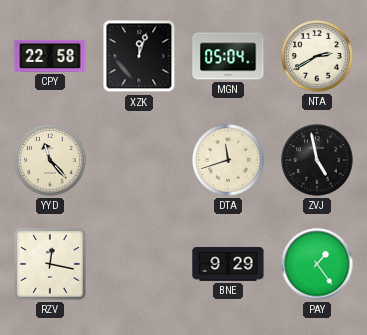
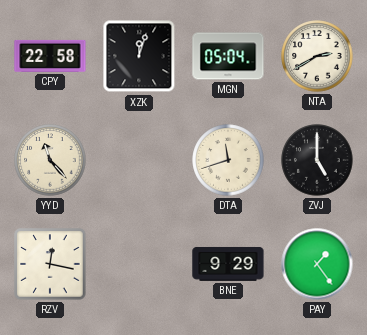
ZVJ: 4:58 -> 5:00
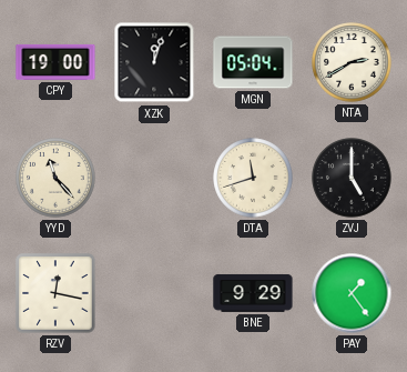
CPY: 22:58 -> 19:00
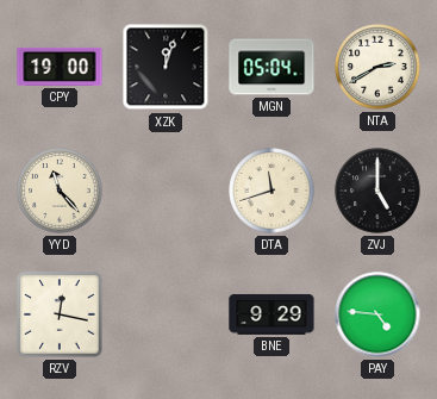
PAY: 1:24 -> 4:46
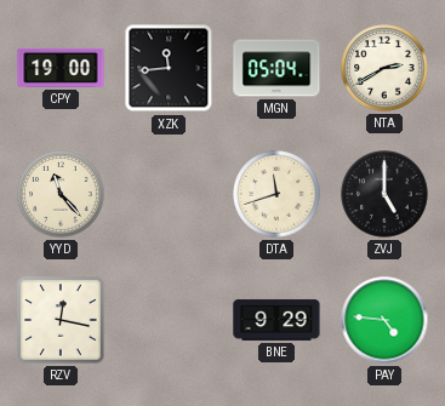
XZK: 12:03 -> 11:44
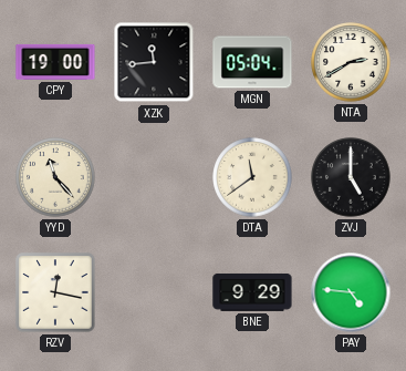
DTA: 11:42 -> 11:39
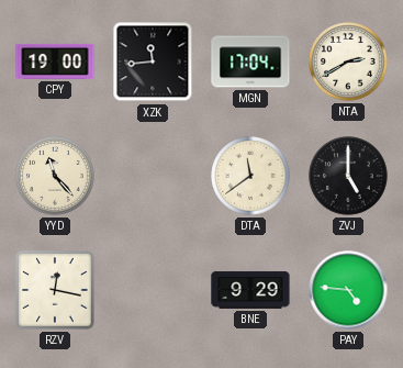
MGN: 05:04 -> 17:04
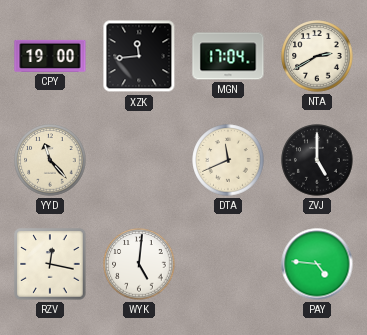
DTA: 11:39 -> 11:41
WYK: none -> 5:01
BNE: 9:29 -> none
